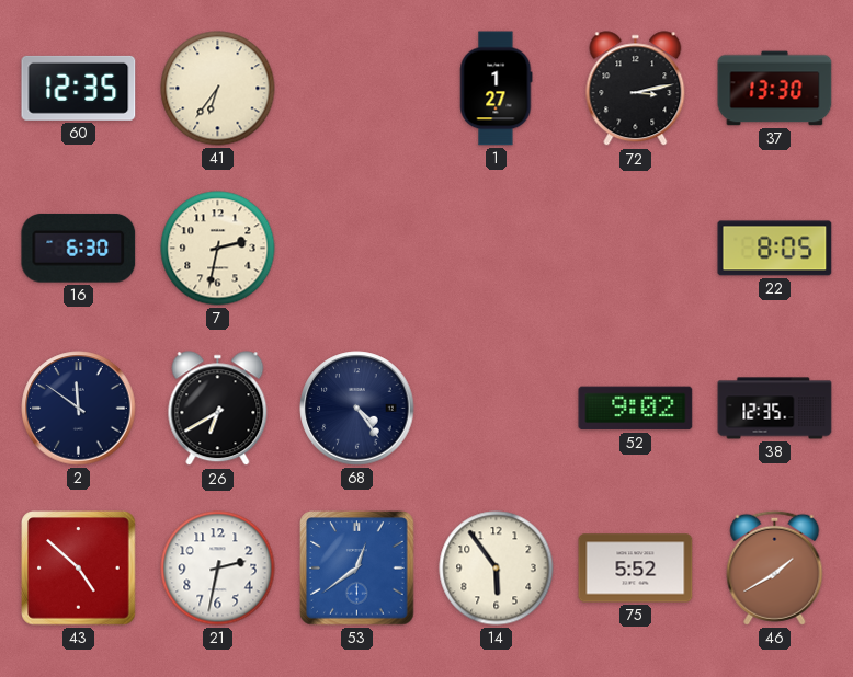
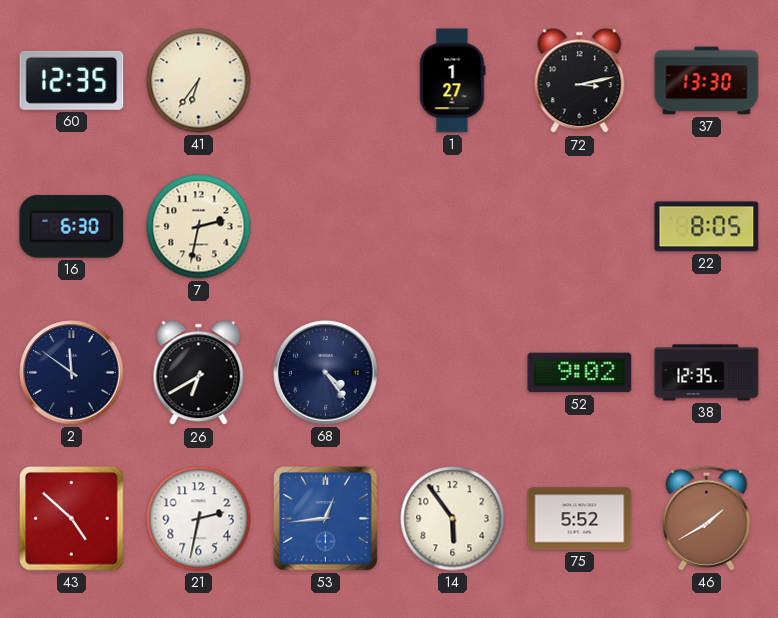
53: 12:39 -> 12:44
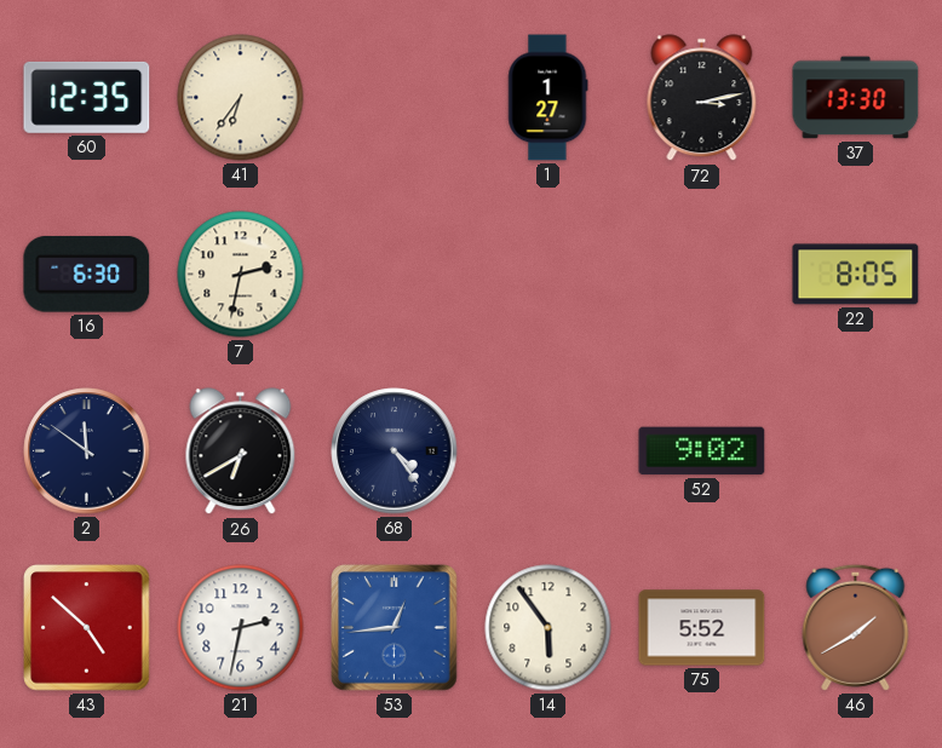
38: 12:35 -> none
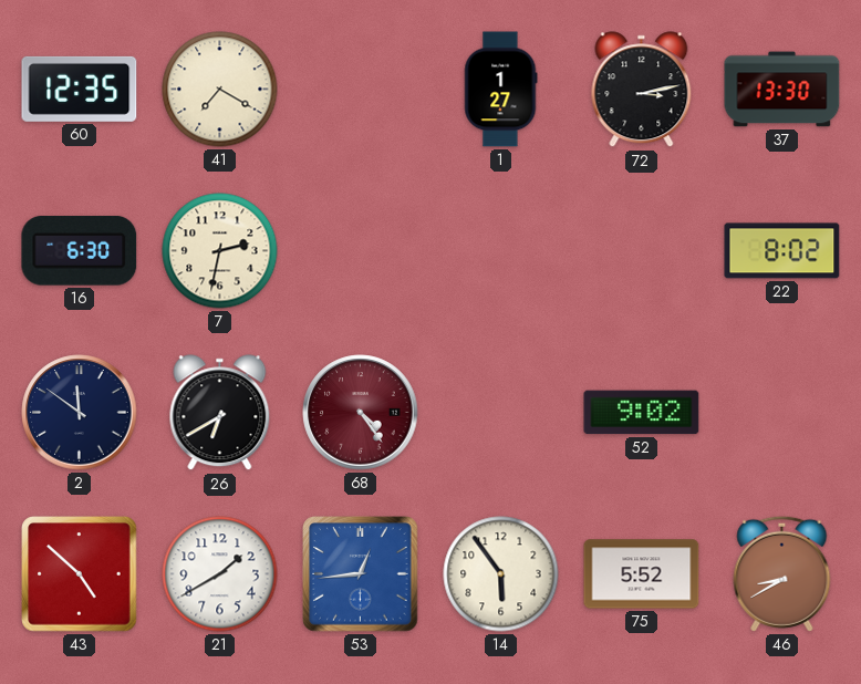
41: 6:36 -> 7:20
22: 8:05 -> 8:02
68 dial: navy -> burgundy
21: 2:32 -> 1:40
46: 1:40 -> 8:40
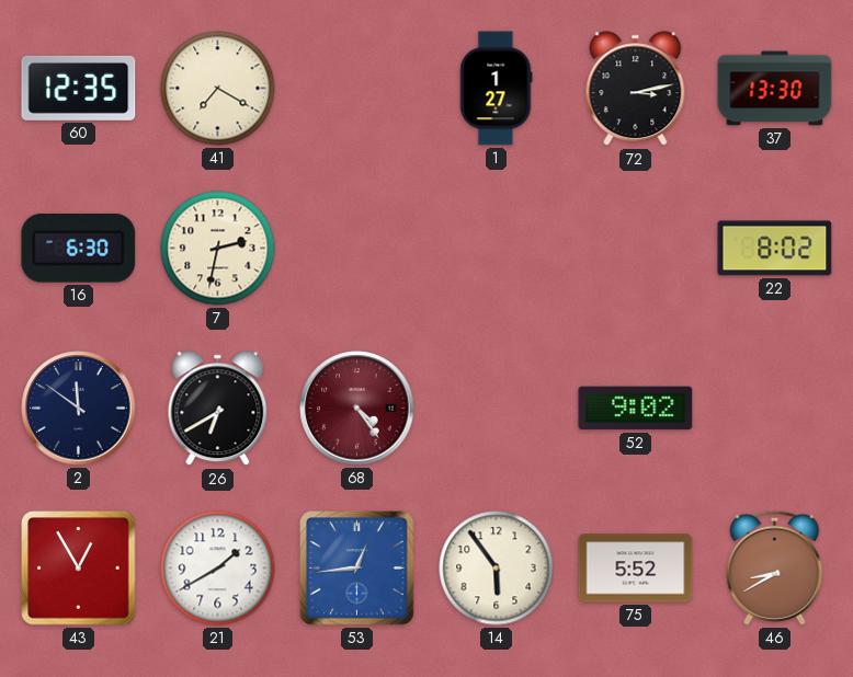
43: 4:52 -> 12:55
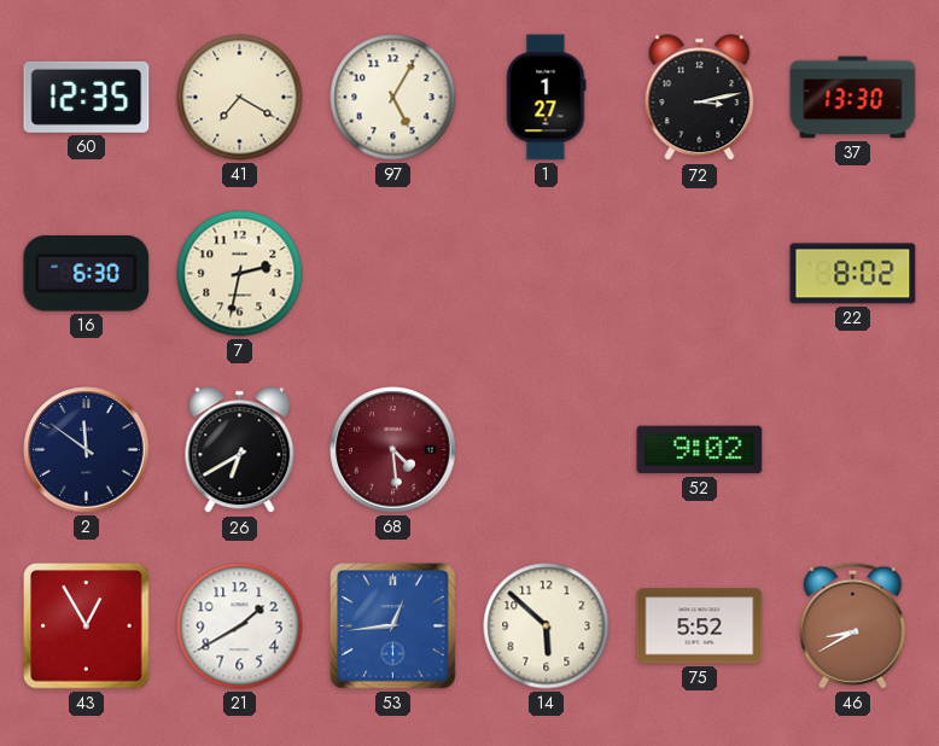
97: none -> 5:05
68: 4:24 -> 4:29
14: 5:54 -> 5:52
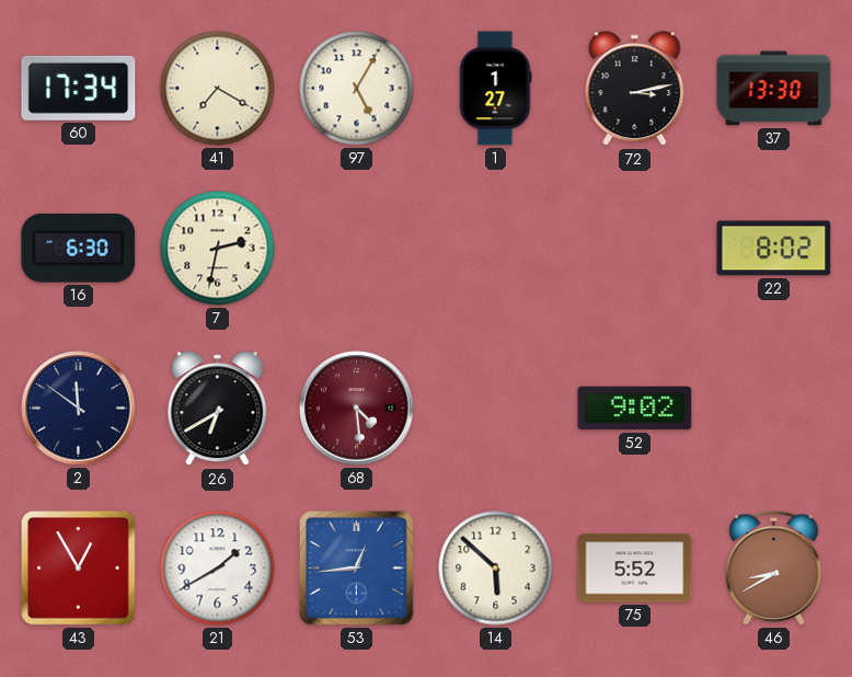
60: 12:35 -> 17:34
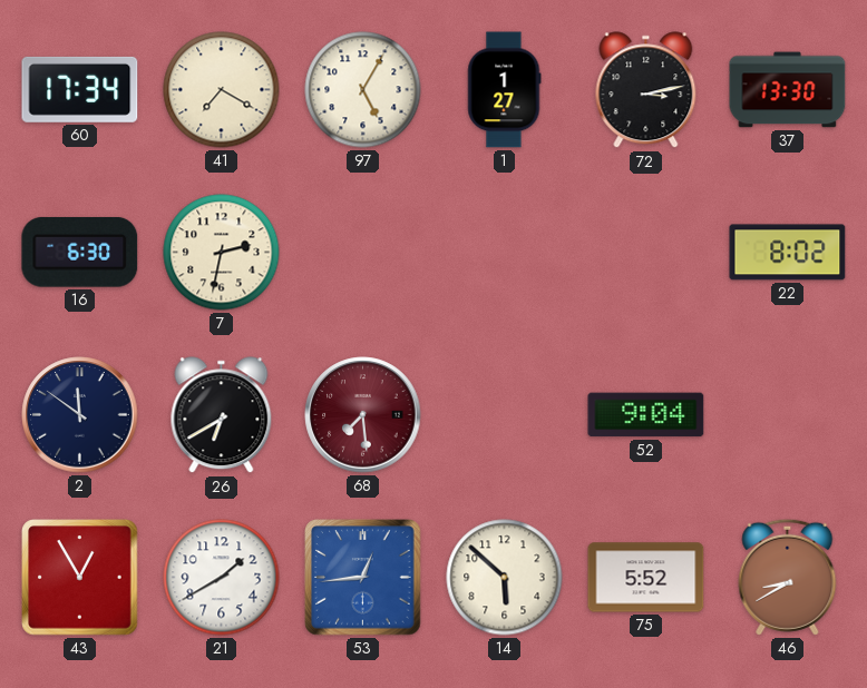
68: 4:29 -> 7:29
52: 9:02 -> 9:04
